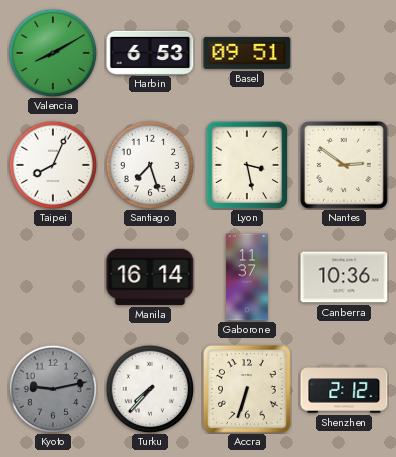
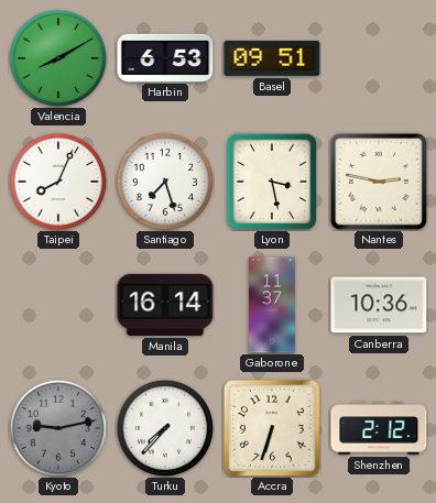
Nantes: 2:51 -> 2:47
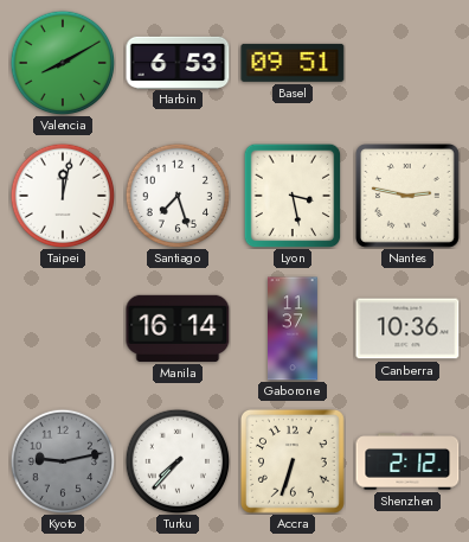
Taipei: 8:04 -> 12:02
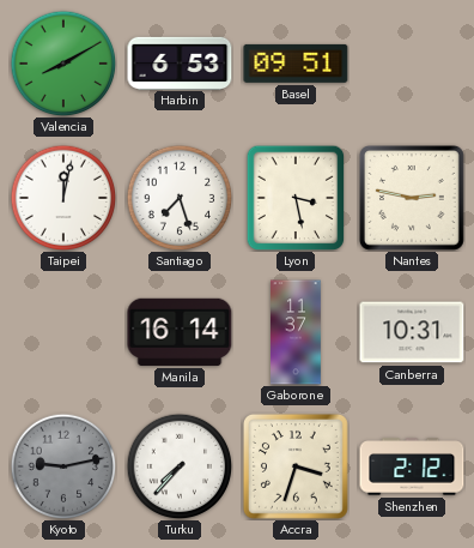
Canberra: 10:36 -> 10:31
Accra: 6:33 -> 3:33
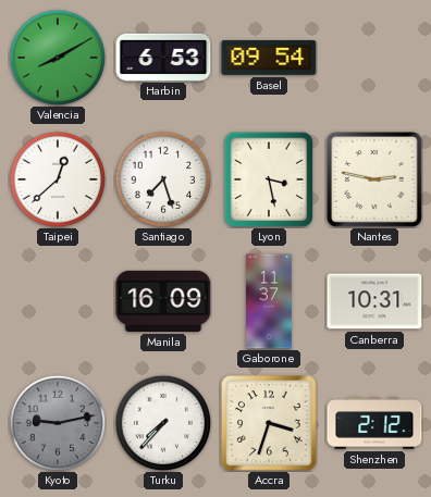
Basel: 09:51 -> 09:54
Taipei: 12:02 -> 12:38
Manila: 16:14 -> 16:09
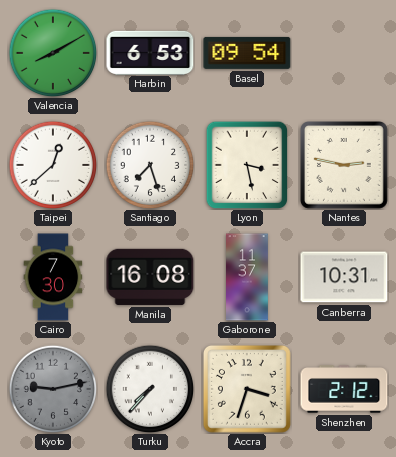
Cairo: none -> 7:30
Manila: 16:09 -> 16:08
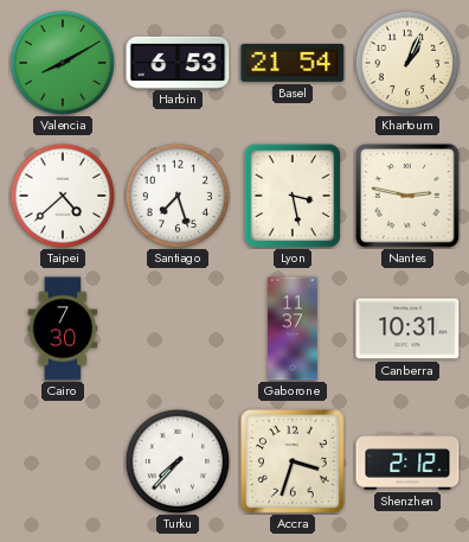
Basel: 09:54 -> 21:54
Khartoum: none -> 1:04
Taipei: 12:38 -> 4:38
Manila: 16:08 -> none
Kyoto: 9:13 -> none
